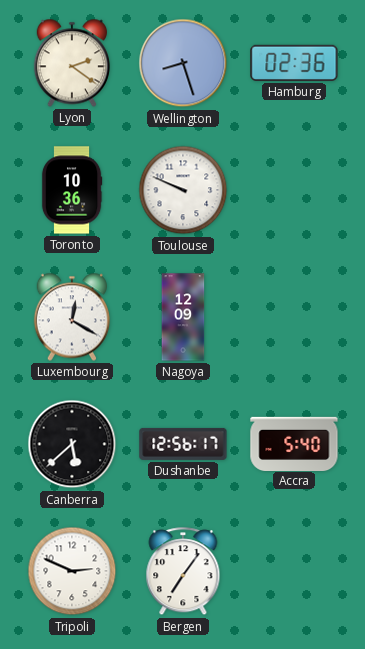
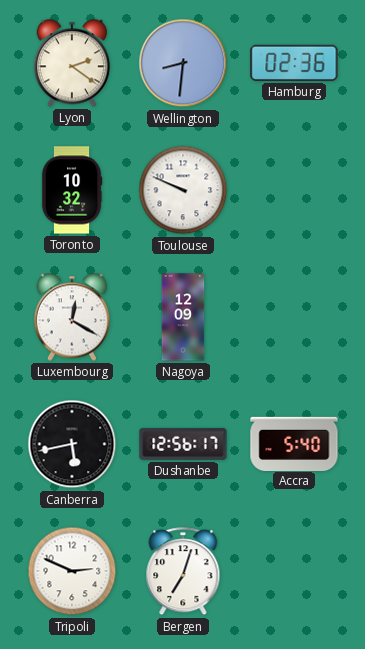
Wellington: 8:27 -> 8:31
Toronto: 10:36 -> 10:32
Canberra: 5:38 -> 5:43
Bergen: 7:06 -> 7:03
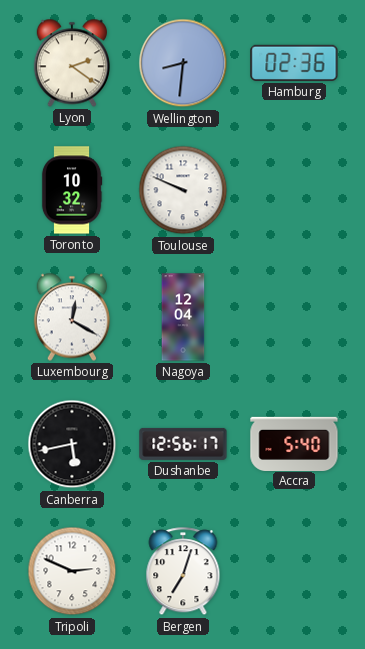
Nagoya: 12:09 -> 12:04
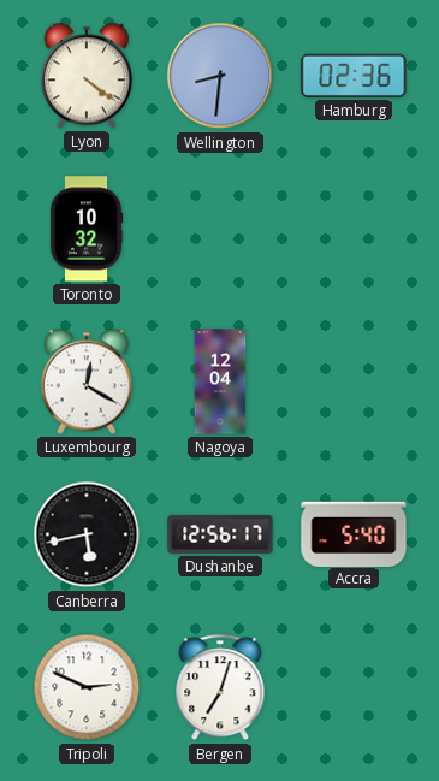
Lyon: 2:21 -> 4:21
Toulouse: 9:49 -> none
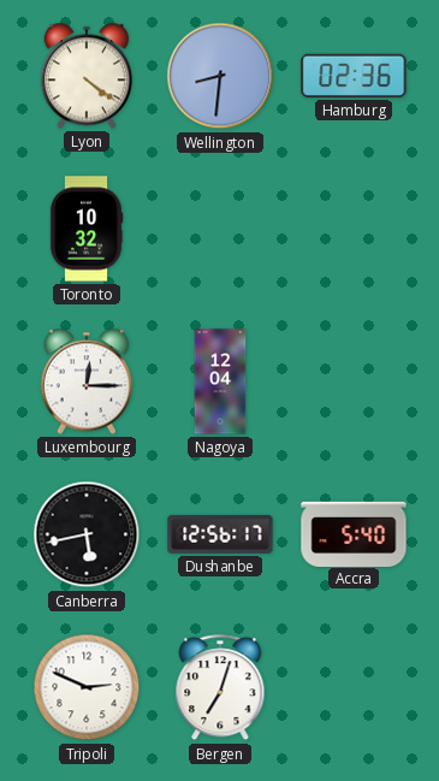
Luxembourg: 12:20 -> 12:15
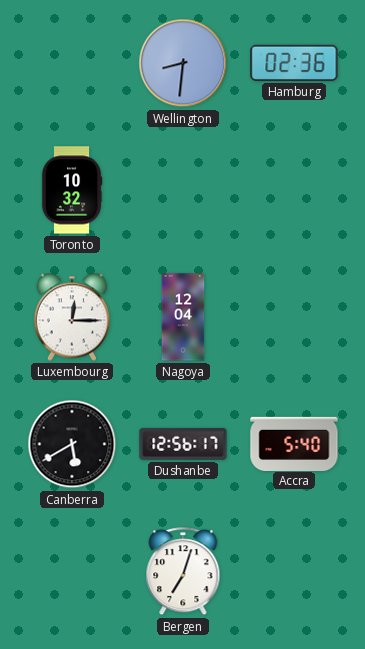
Lyon: 4:21 -> none
Canberra: 5:43 -> 5:40
Tripoli: 2:49 -> none
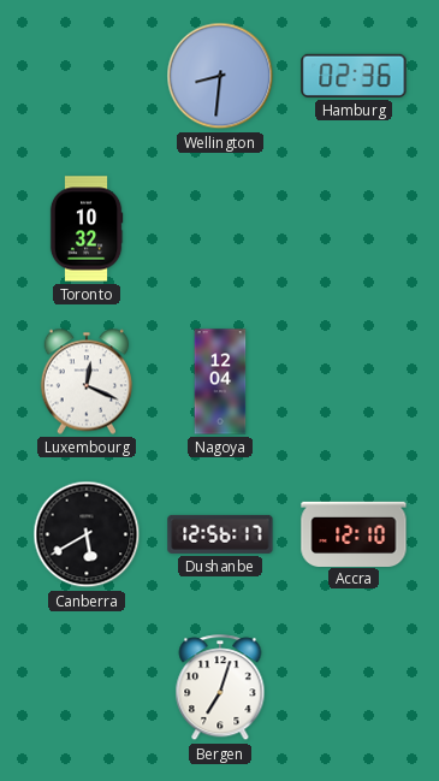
Luxembourg: 12:15 -> 12:19
Accra: 5:40 -> 12:10
